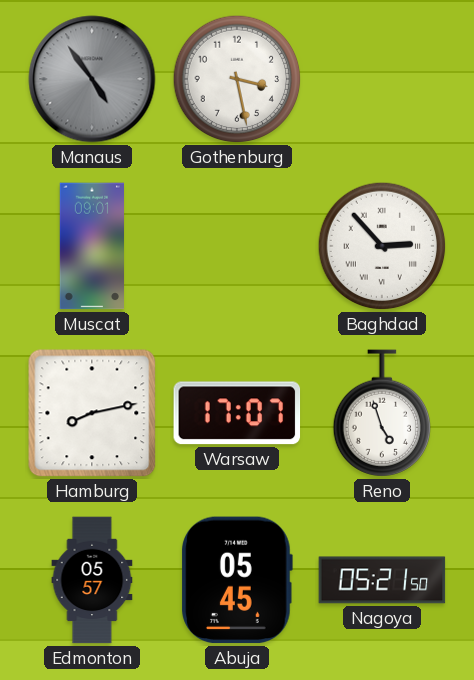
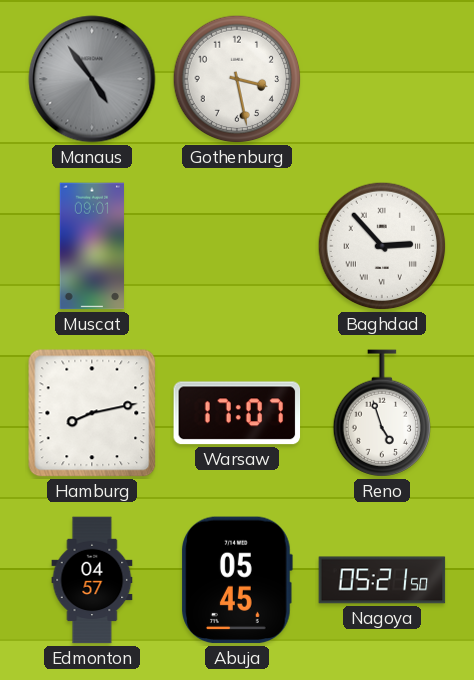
Edmonton: 05:57 -> 04:57
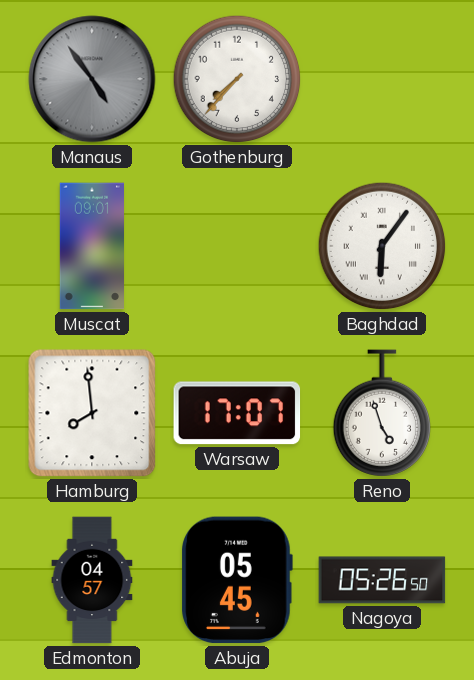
Gothenburg: 3:28 -> 7:37
Baghdad: 2:53 -> 6:06
Hamburg: 8:13 -> 7:59
Nagoya: 05:21 -> 05:26
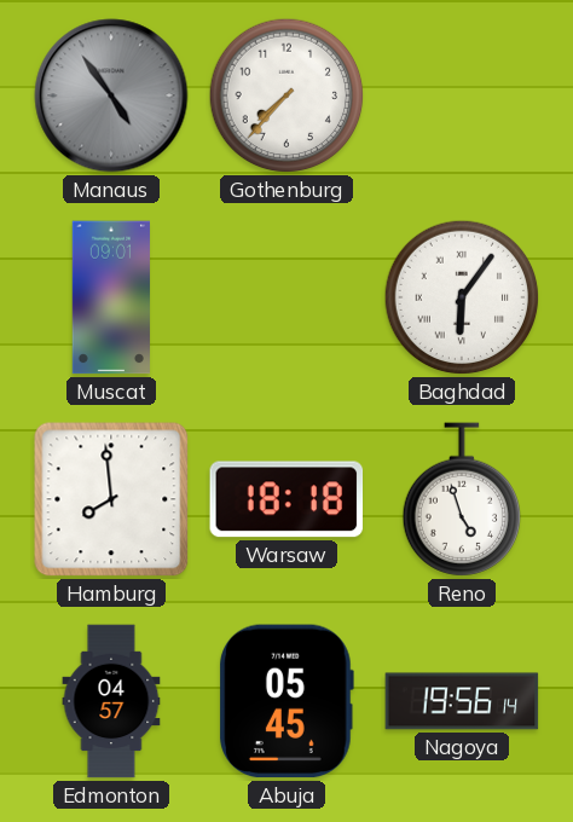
Warsaw: 17:07 -> 18:18
Nagoya: 05:26 -> 19:56
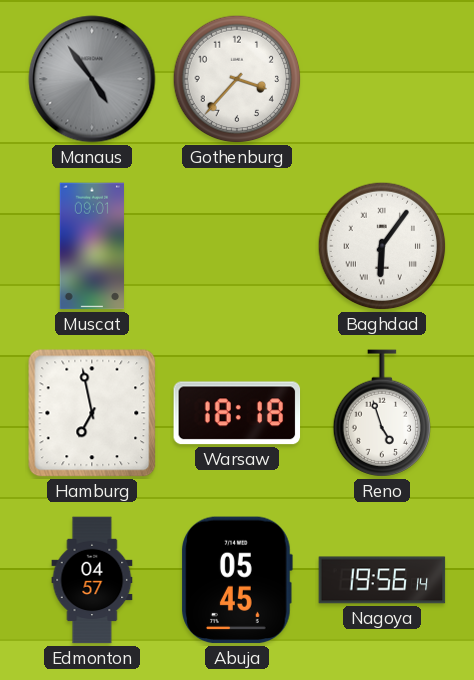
Gothenburg: 7:37 -> 3:37
Hamburg: 7:59 -> 6:58
